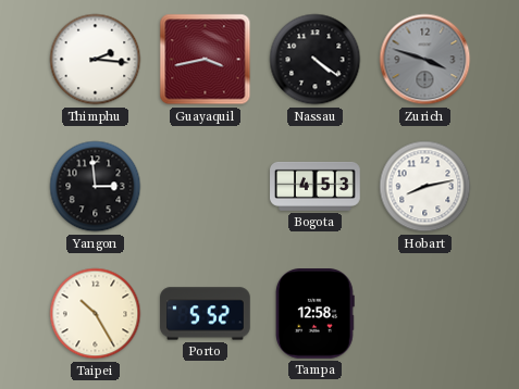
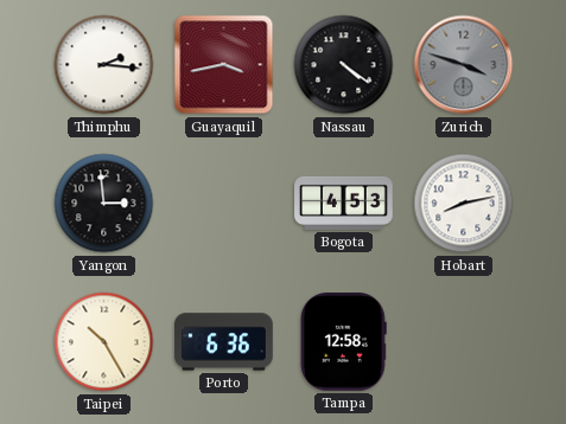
Porto: 5:52 -> 6:36
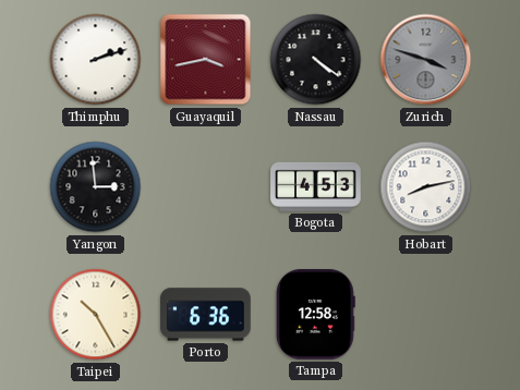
Thimphu: 2:16 -> 2:12
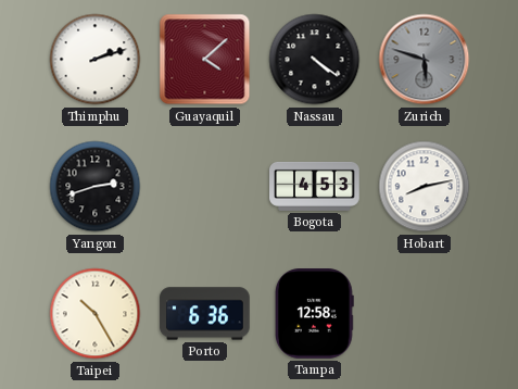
Guayaquil: 3:43 -> 4:08
Zurich: 3:48 -> 5:48
Yangon: 2:59 -> 2:42
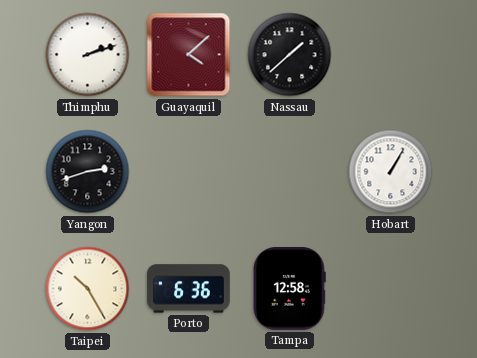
Nassau: 4:21 -> 1:38
Zurich: 5:48 -> none
Bogota: 4:53 -> none
Hobart: 8:13 -> 1:05
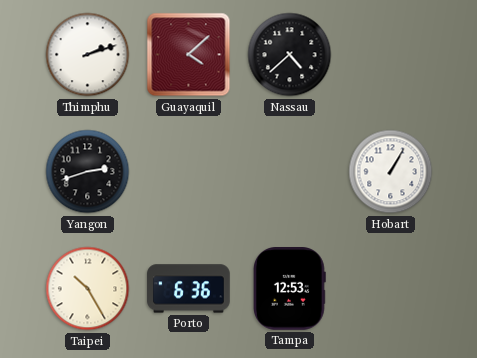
Nassau: 1:38 -> 4:38
Tampa: 12:58 -> 12:53
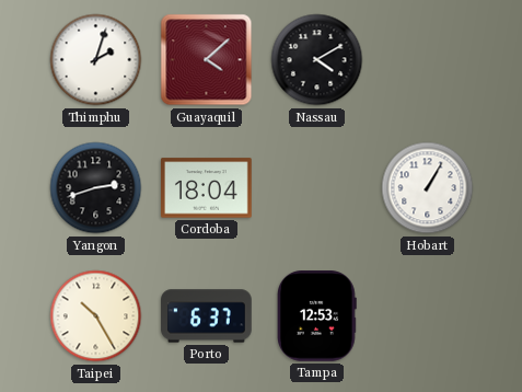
Thimphu: 2:12 -> 2:03
Nassau: 4:38 -> 4:10
Cordoba: none -> 18:04
Porto: 6:36 -> 6:37
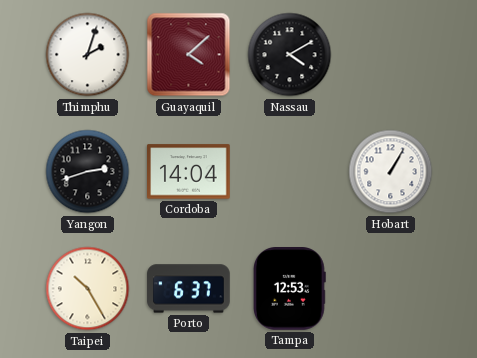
Cordoba: 18:04 -> 14:04
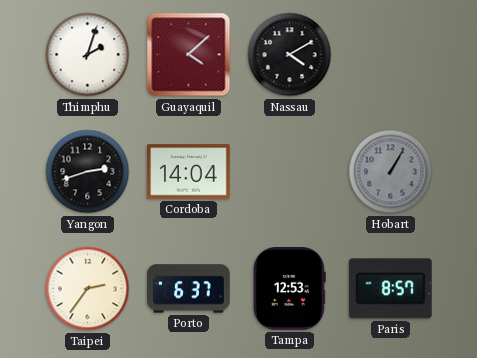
Hobart dial: white -> grey
Taipei: 10:25 -> 2:36
Paris: none -> 8:57
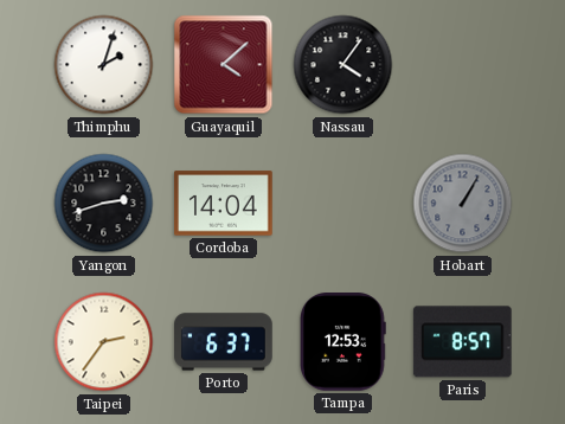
Nassau: 4:10 -> 4:06
